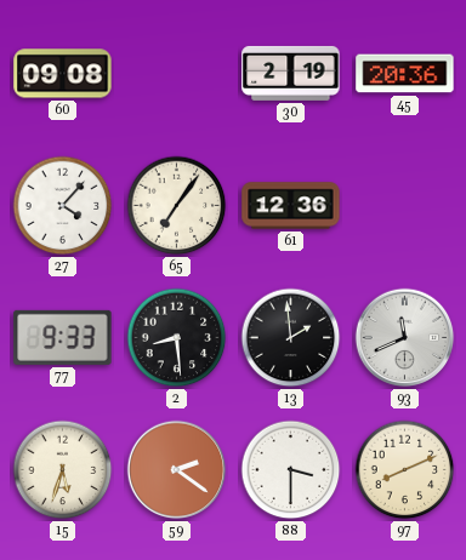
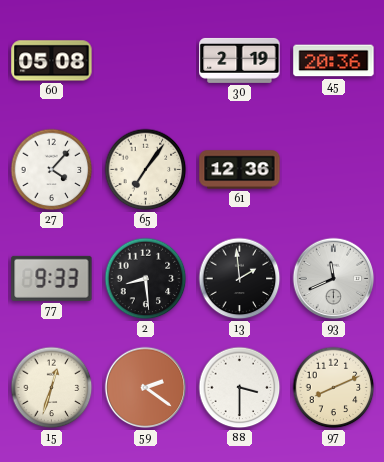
60: 09:08 -> 05:08
15: 5:33 -> 12:33
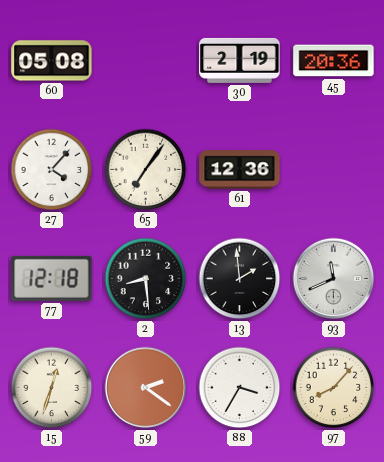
77: 9:33 -> 12:18
88: 3:30 -> 3:35
97: 8:11 -> 8:07
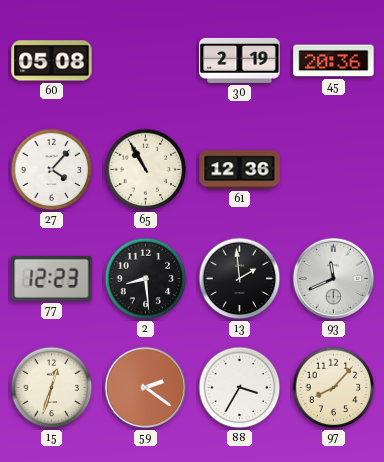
65: 7:06 -> 10:55
77: 12:18 -> 12:23
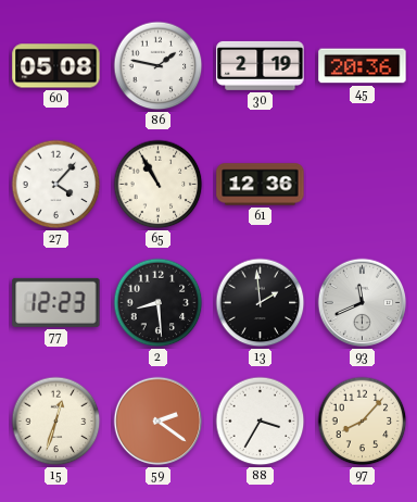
86: none -> 1:47
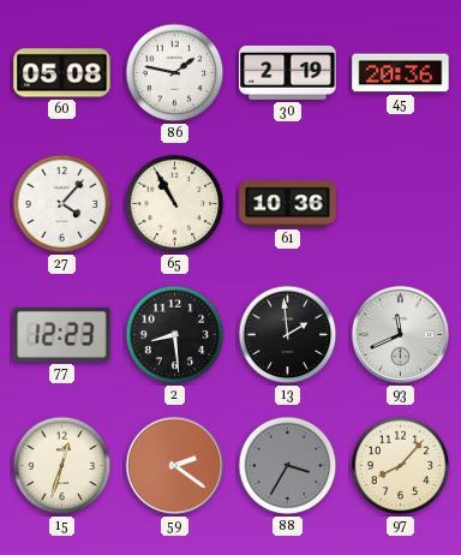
61: 12:36 -> 10:36
88 dial: white -> grey
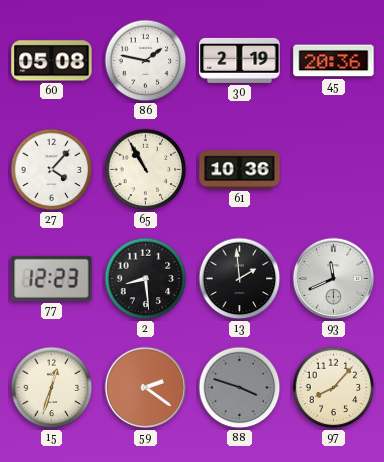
88: 3:35 -> 3:48
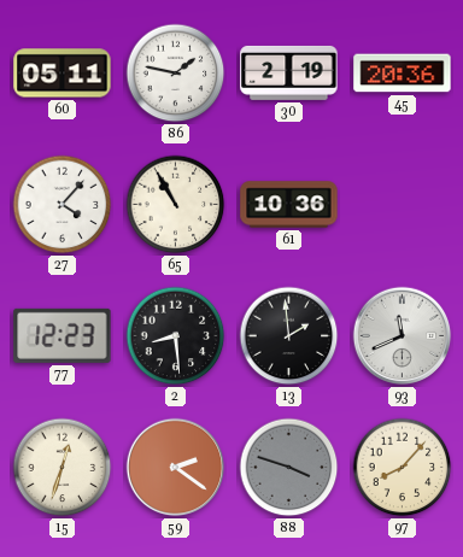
60: 05:08 -> 05:11
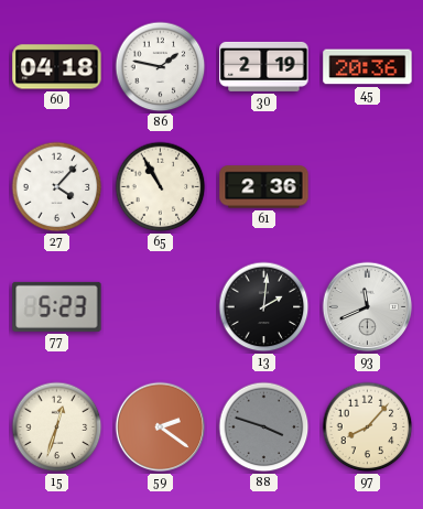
60: 05:11 -> 04:18
61: 10:36 -> 2:36
77: 12:23 -> 5:23
2: 8:29 -> none
13: 1:59 -> 2:01
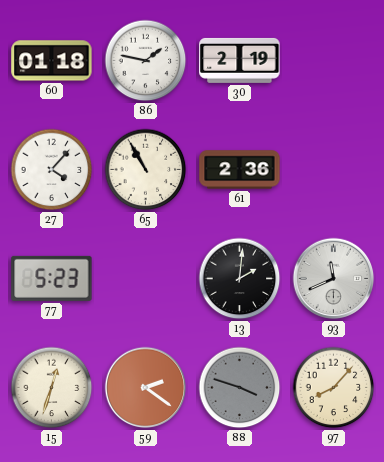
60: 04:18 -> 01:18
45: 20:36 -> none
